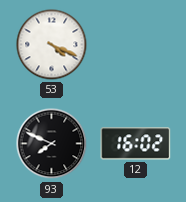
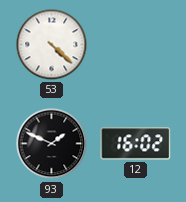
53: 4:19 -> 4:22
93: 7:49 -> 1:49
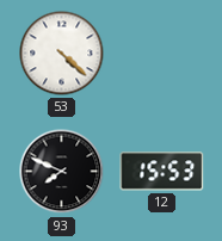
93: 1:49 -> 7:49
12: 16:02 -> 15:53
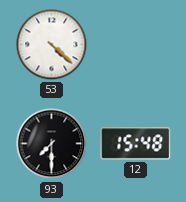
93: 7:49 -> 7:30
12: 15:53 -> 15:48
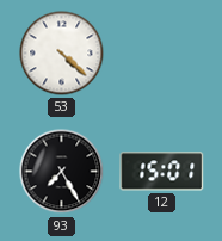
93: 7:30 -> 7:25
12: 15:48 -> 15:01
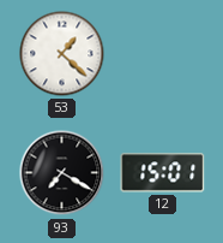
53: 4:22 -> 1:22
93: 7:25 -> 7:20
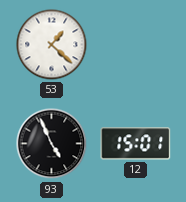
93: 7:20 -> 4:56
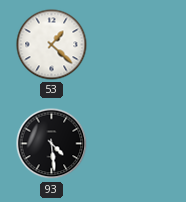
93: 4:56 -> 4:29
12: 15:01 -> none
